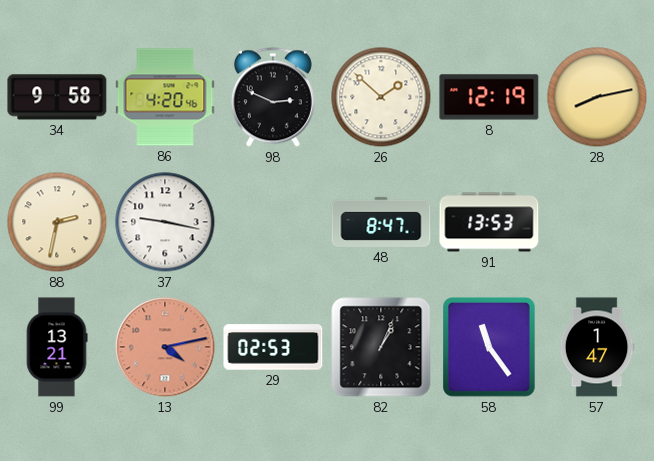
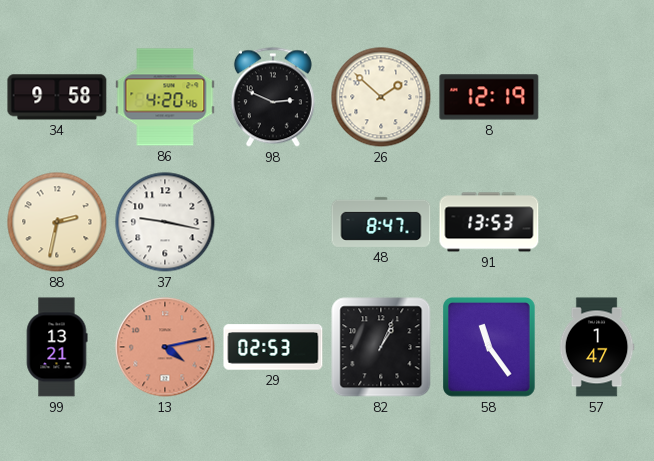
28: 8:13 -> none
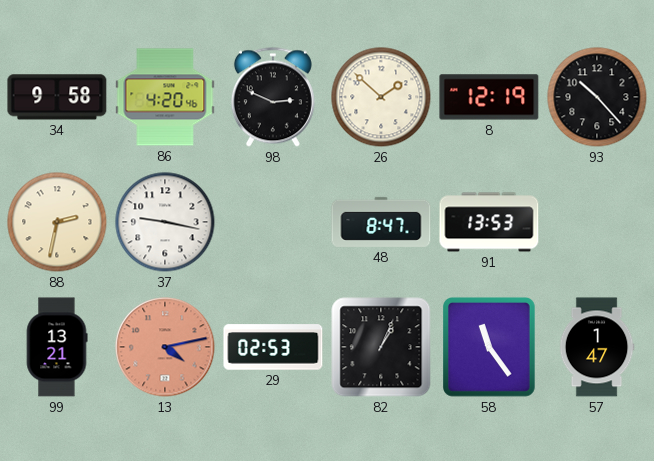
93: none -> 10:23
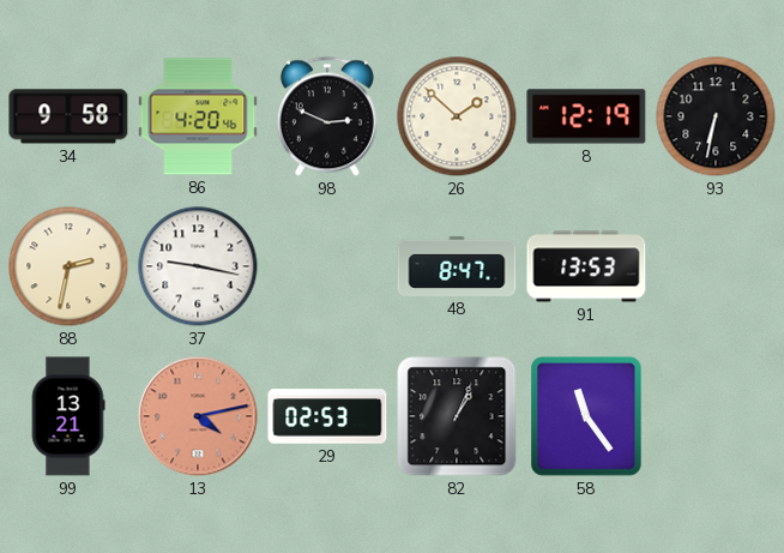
93: 10:23 -> 6:32
57: 1:47 -> none
